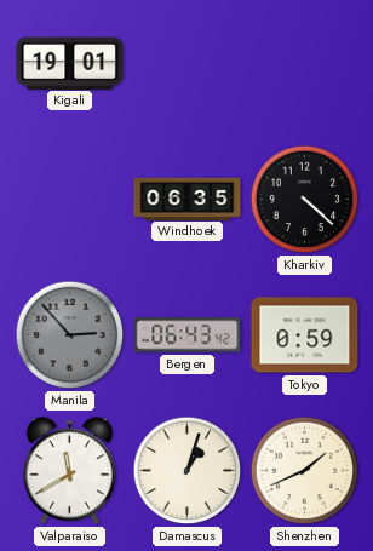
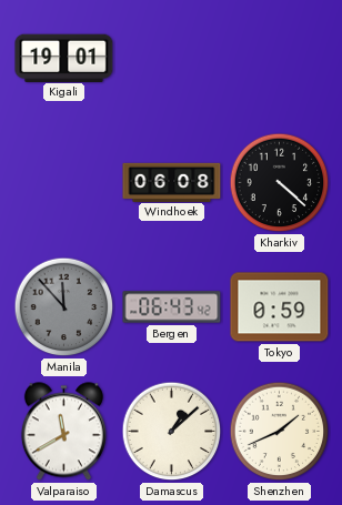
Windhoek: 06:35 -> 06:08
Manila: 2:53 -> 11:53
Damascus: 1:03 -> 1:08
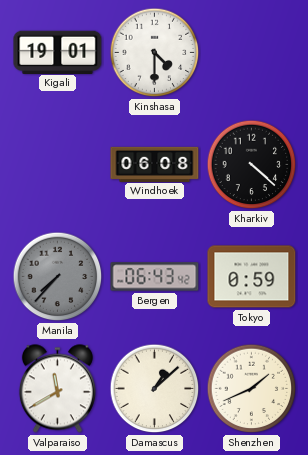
Kinshasa: none -> 4:30
Manila: 11:53 -> 7:37
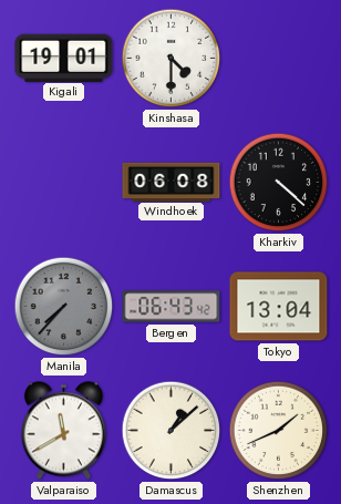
Tokyo: 0:59 -> 13:04
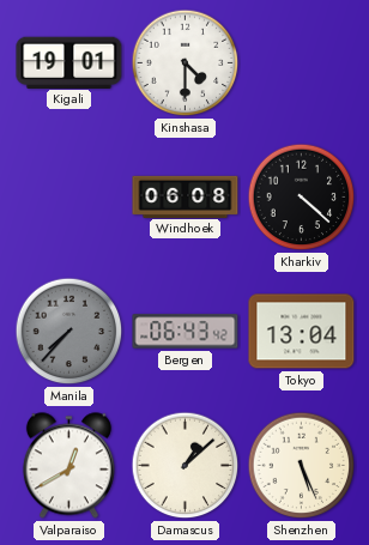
Valparaiso: 11:40 -> 12:40
Shenzhen: 1:41 -> 5:26
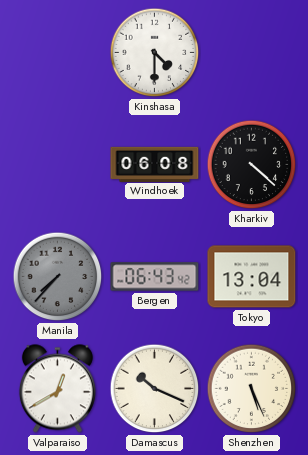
Kigali: 19:01 -> none
Damascus: 1:08 -> 10:19
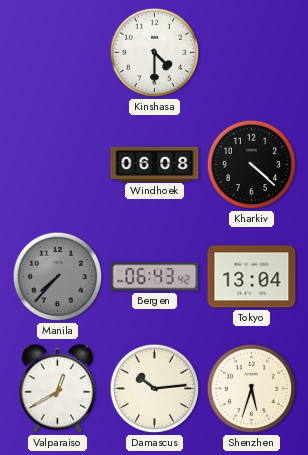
Damascus: 10:19 -> 10:14
Shenzhen: 5:26 -> 5:33
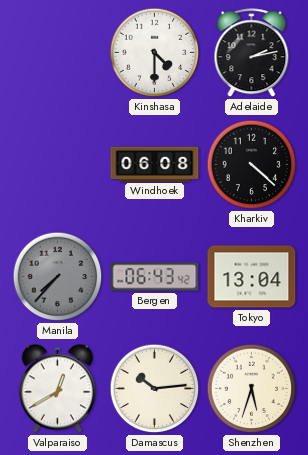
Adelaide: none -> 2:13
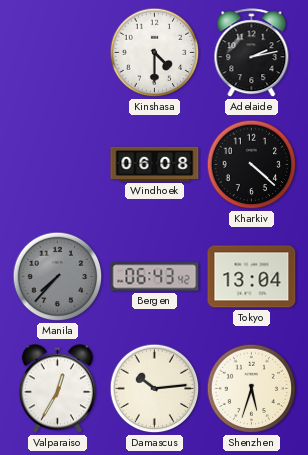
Valparaiso: 12:40 -> 12:35
